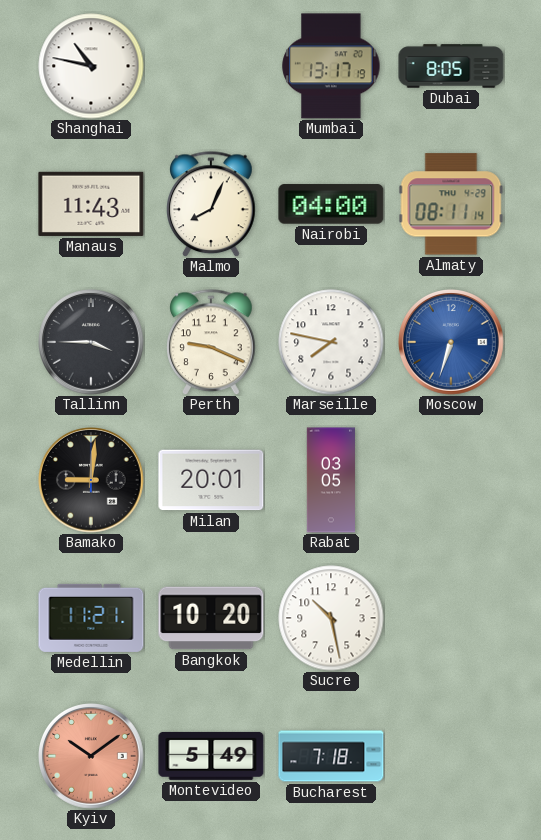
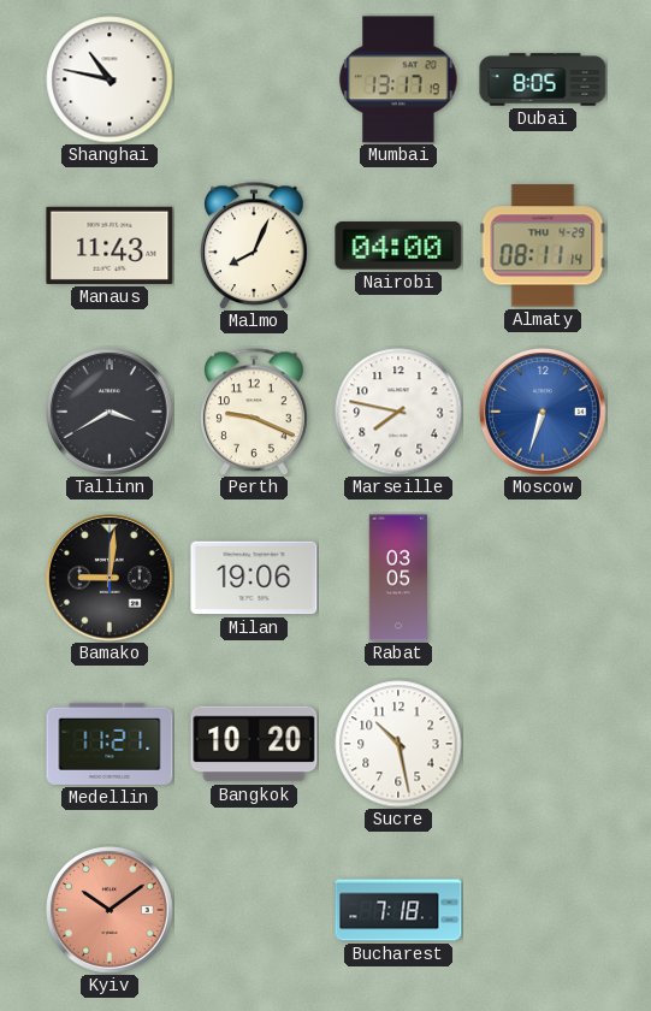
Tallinn: 3:45 -> 3:40
Milan: 20:01 -> 19:06
Montevideo: 5:49 -> none
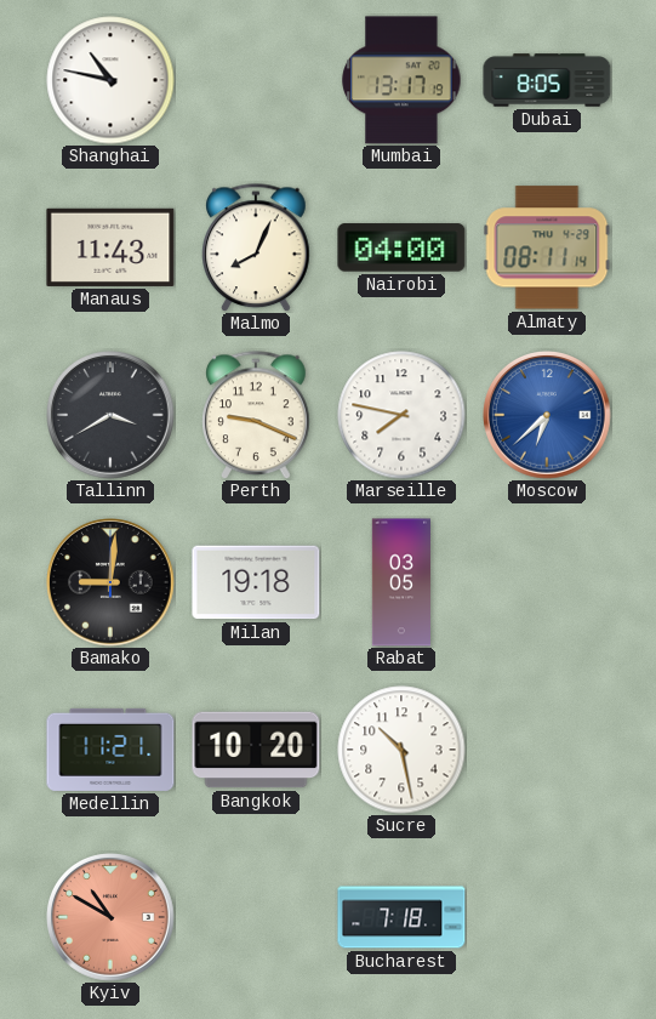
Moscow: 6:33 -> 6:38
Milan: 19:06 -> 19:18
Kyiv: 10:09 -> 10:50
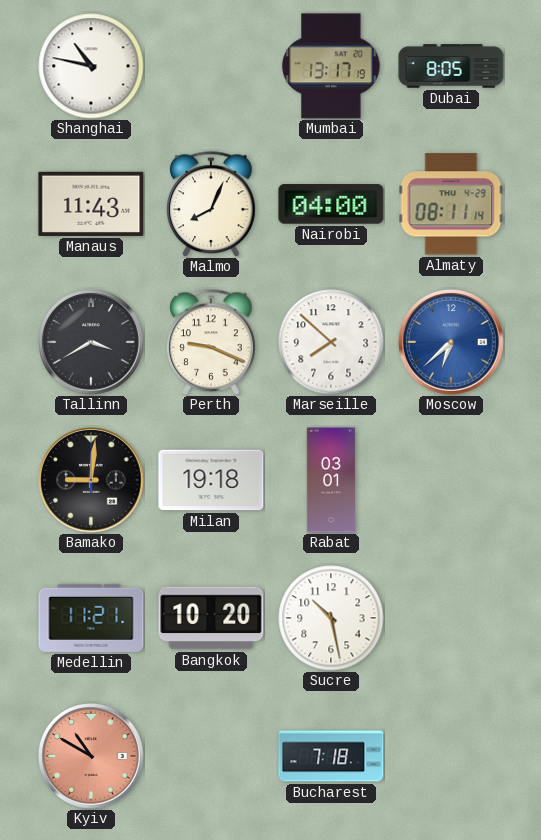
Marseille: 7:47 -> 7:52
Rabat: 03:05 -> 03:01
